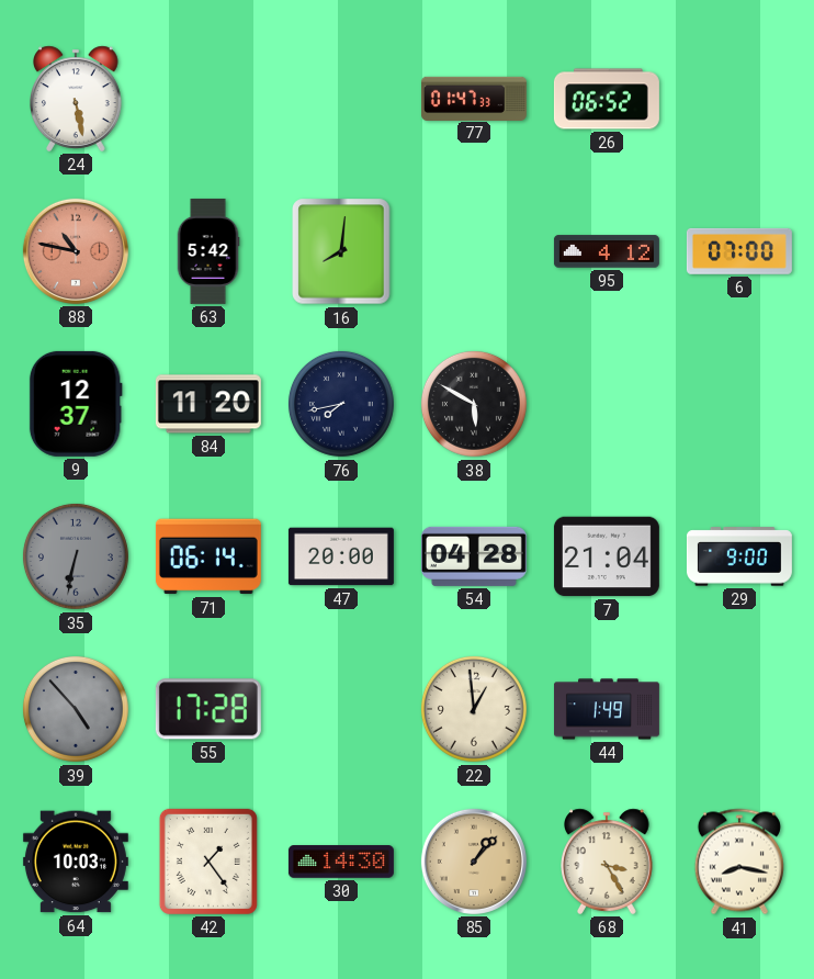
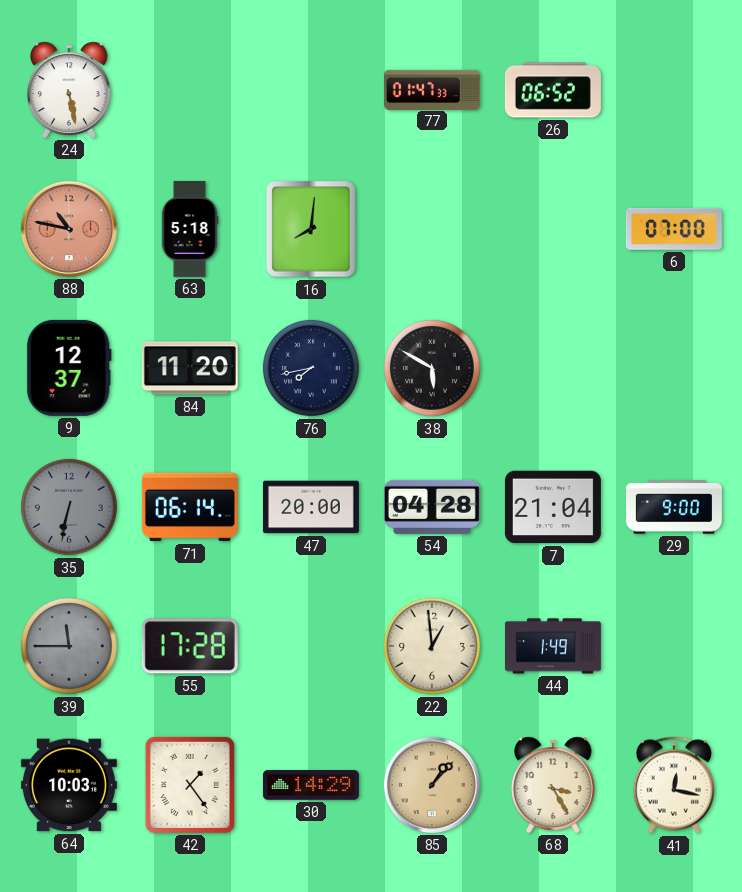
63: 5:42 -> 5:18
95: 4:12 -> none
39: 4:53 -> 11:45
30: 14:30 -> 14:29
41: 8:17 -> 12:17
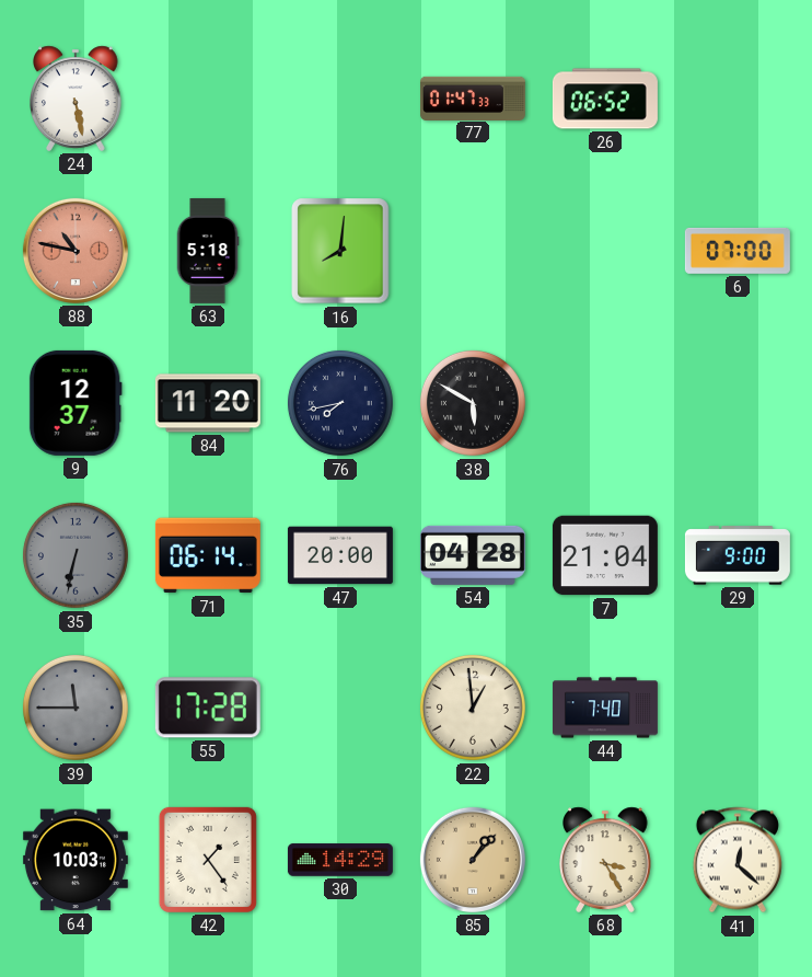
44: 1:49 -> 7:40
41: 12:17 -> 12:22
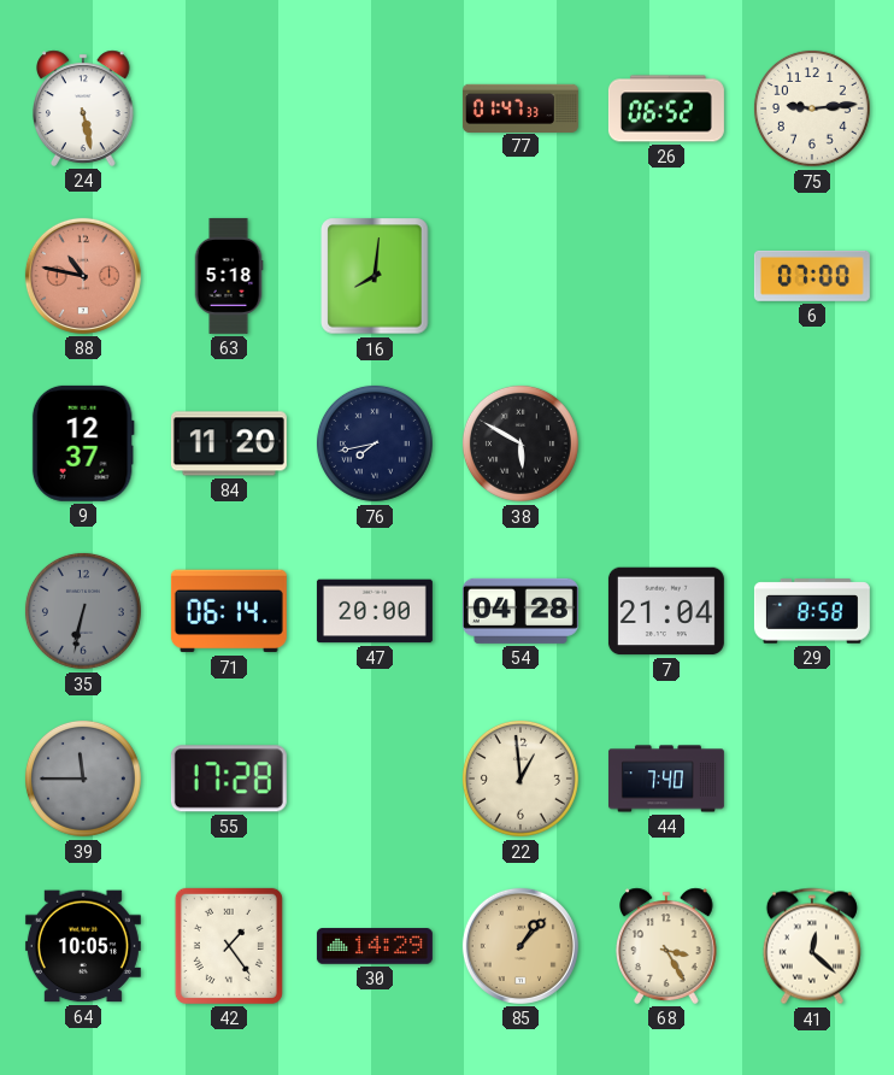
75: none -> 9:14
29: 9:00 -> 8:58
64: 10:03 -> 10:05
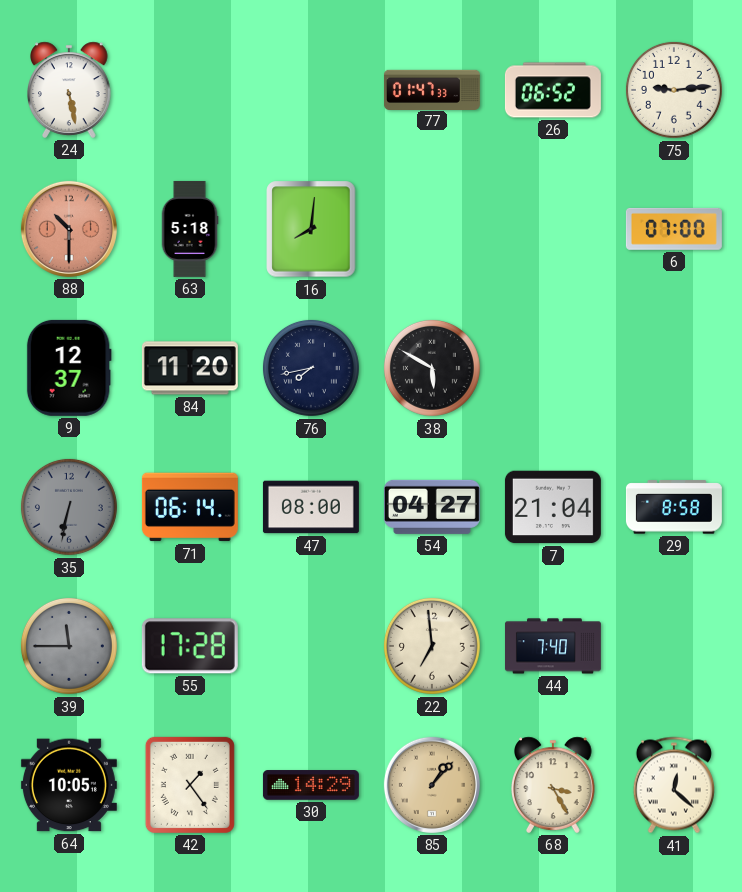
88: 10:47 -> 10:30
47: 20:00 -> 08:00
54: 04:28 -> 04:27
22: 12:59 -> 6:59
